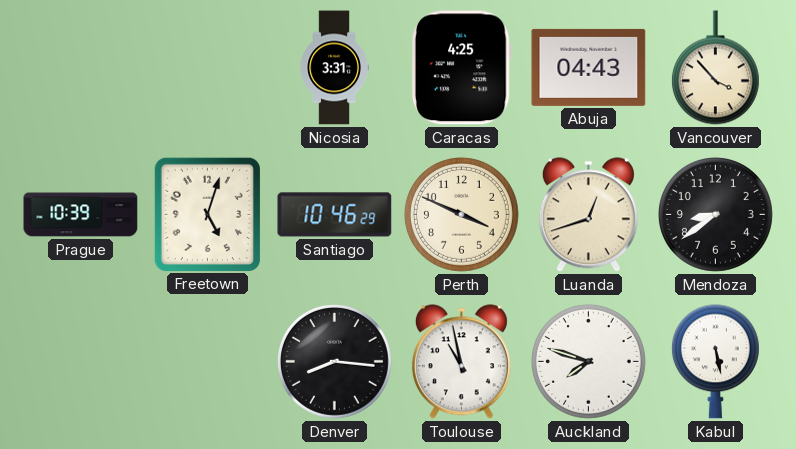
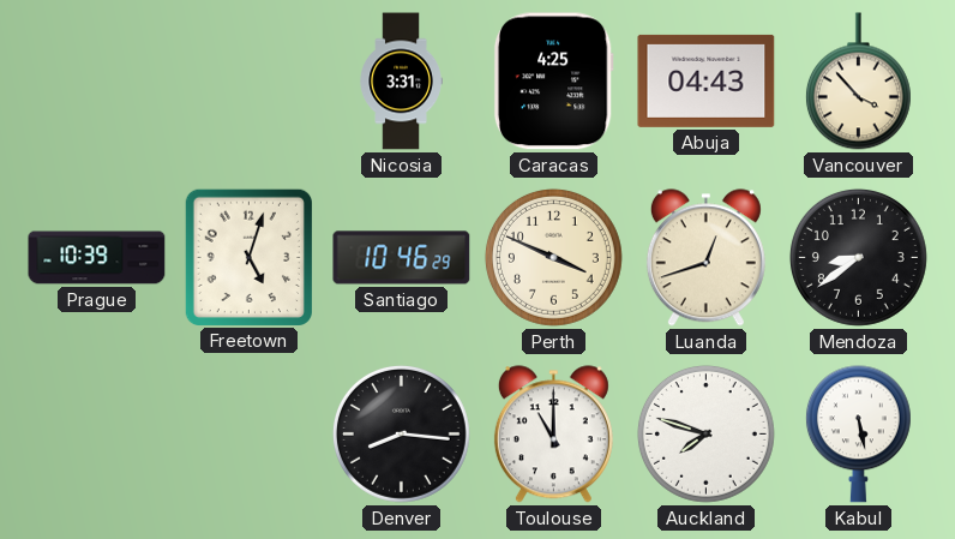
Toulouse: 10:58 -> 11:00
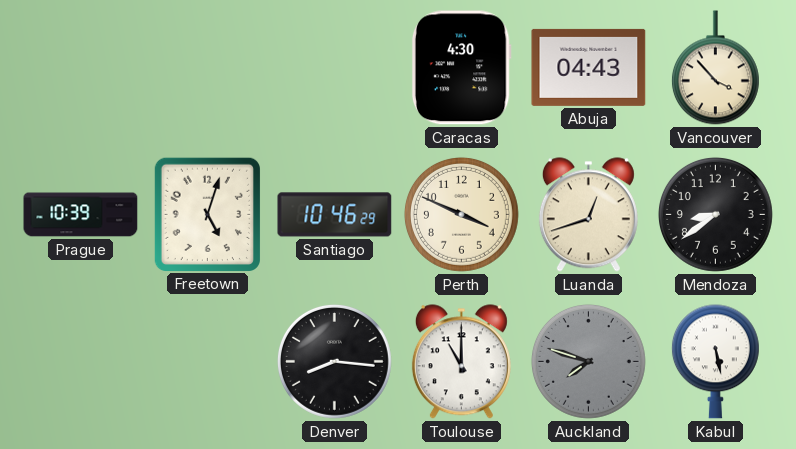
Nicosia: 3:31 -> none
Caracas: 4:25 -> 4:30
Auckland dial: white -> grey
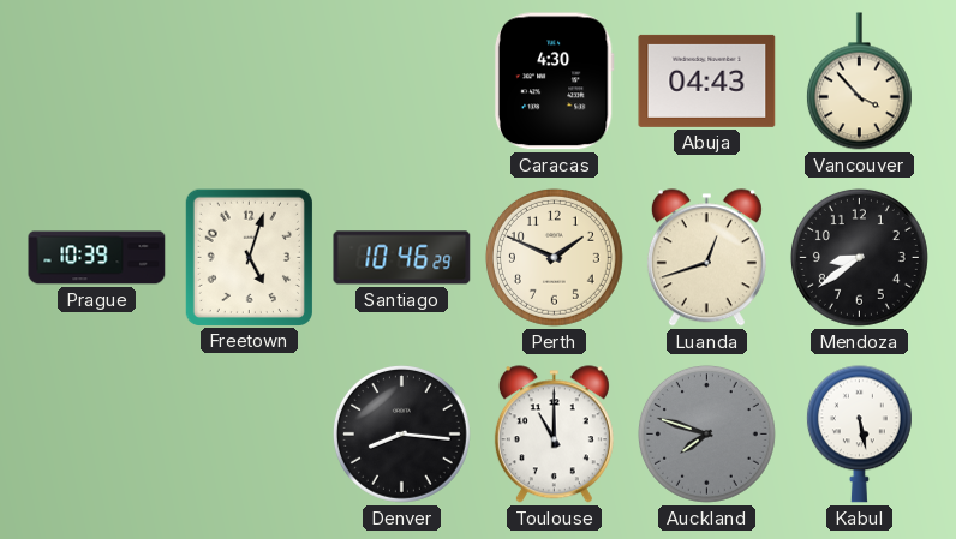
Perth: 3:49 -> 1:49
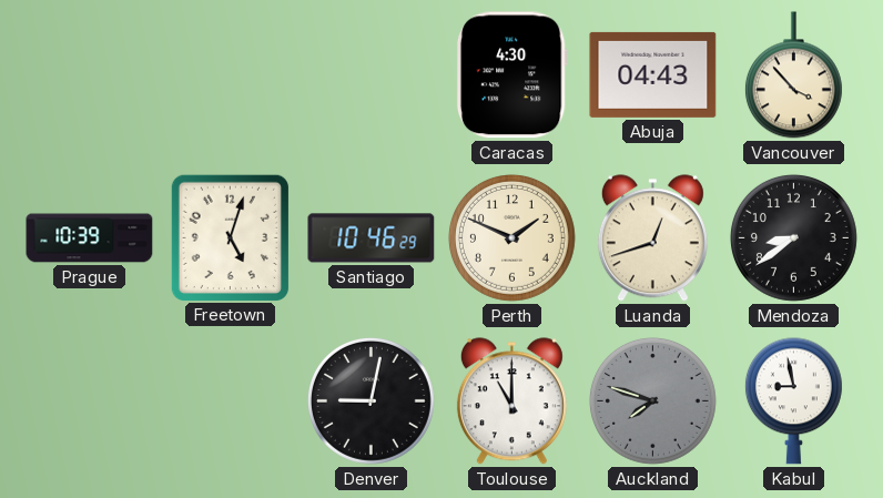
Denver: 8:16 -> 9:02
Kabul: 5:28 -> 8:58
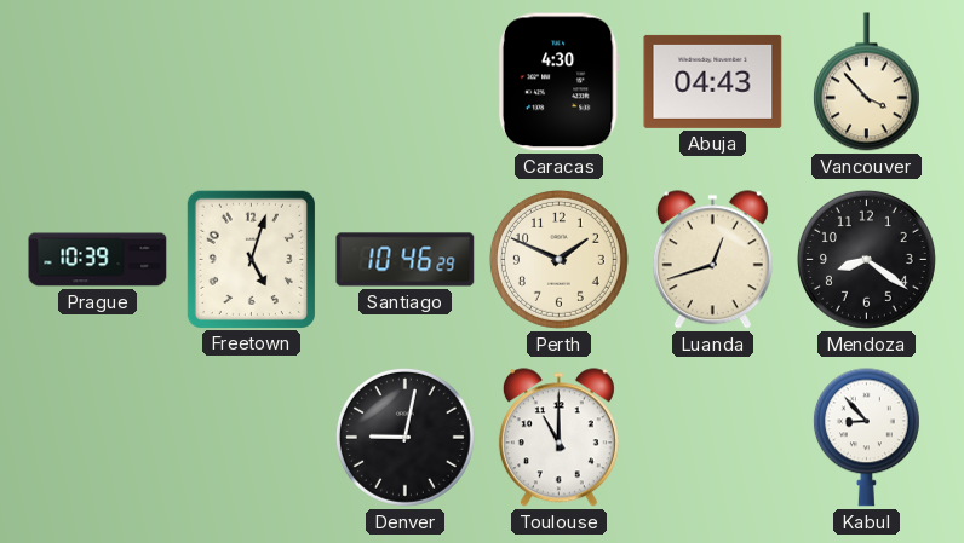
Mendoza: 8:39 -> 8:21
Auckland: 7:48 -> none
Kabul: 8:58 -> 8:53
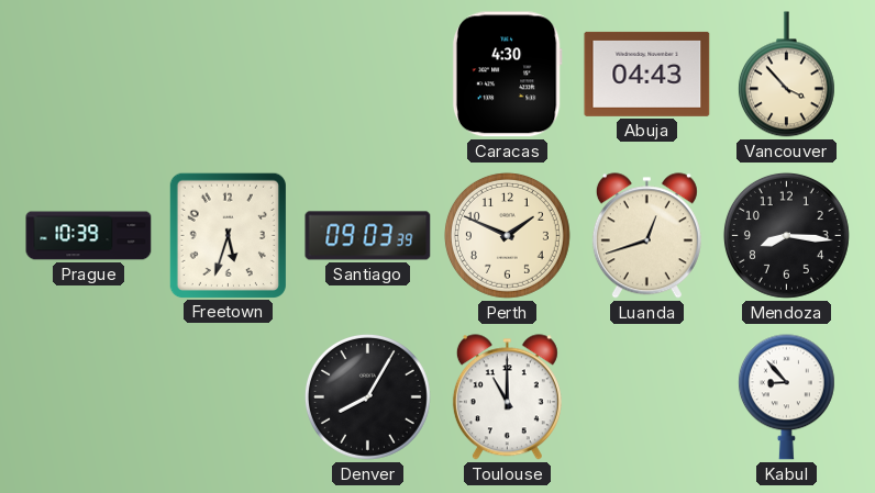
Freetown: 5:03 -> 5:33
Santiago: 10:46 -> 09:03
Mendoza: 8:21 -> 8:16
Denver: 9:02 -> 8:05
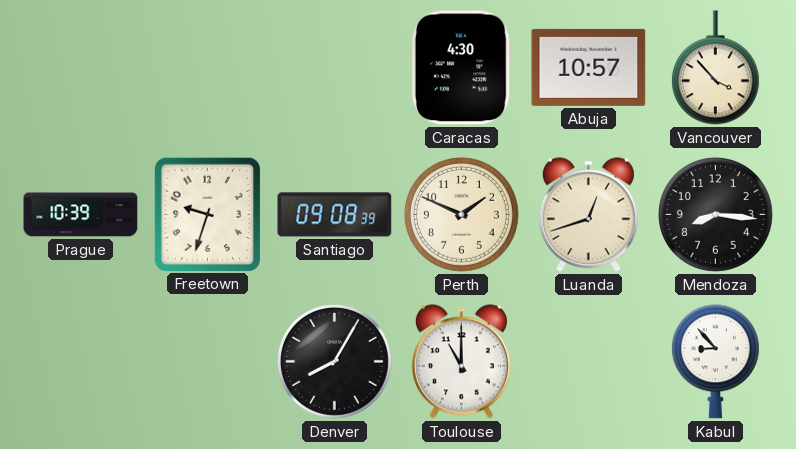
Abuja: 04:43 -> 10:57
Freetown: 5:33 -> 9:33
Santiago: 09:03 -> 09:08
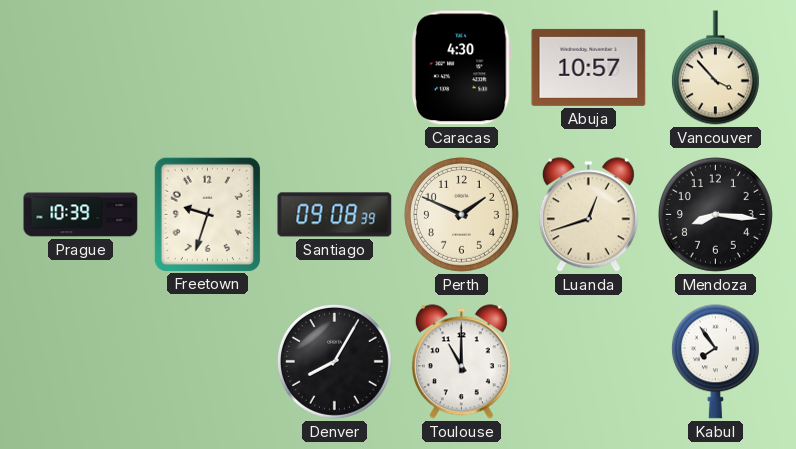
Kabul: 8:53 -> 7:54
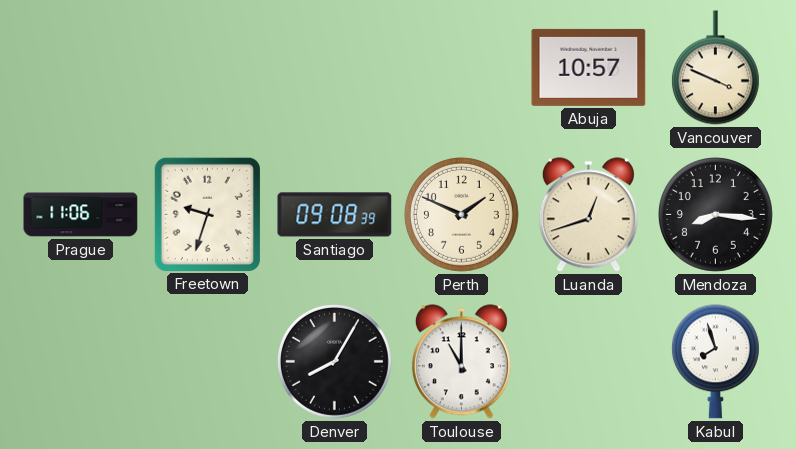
Caracas: 4:30 -> none
Vancouver: 3:53 -> 3:49
Prague: 10:39 -> 11:06
Kabul: 7:54 -> 7:57
